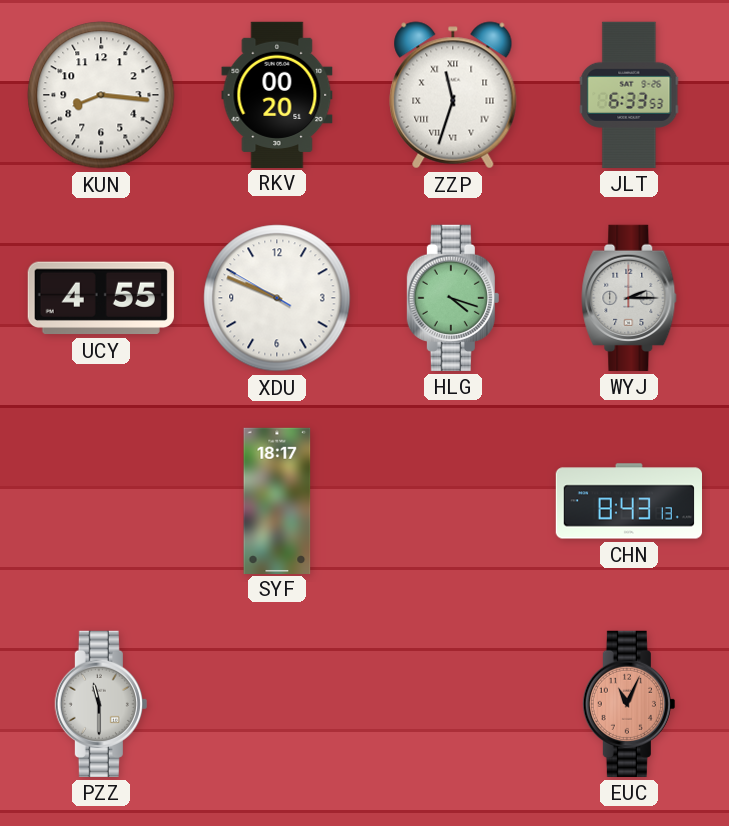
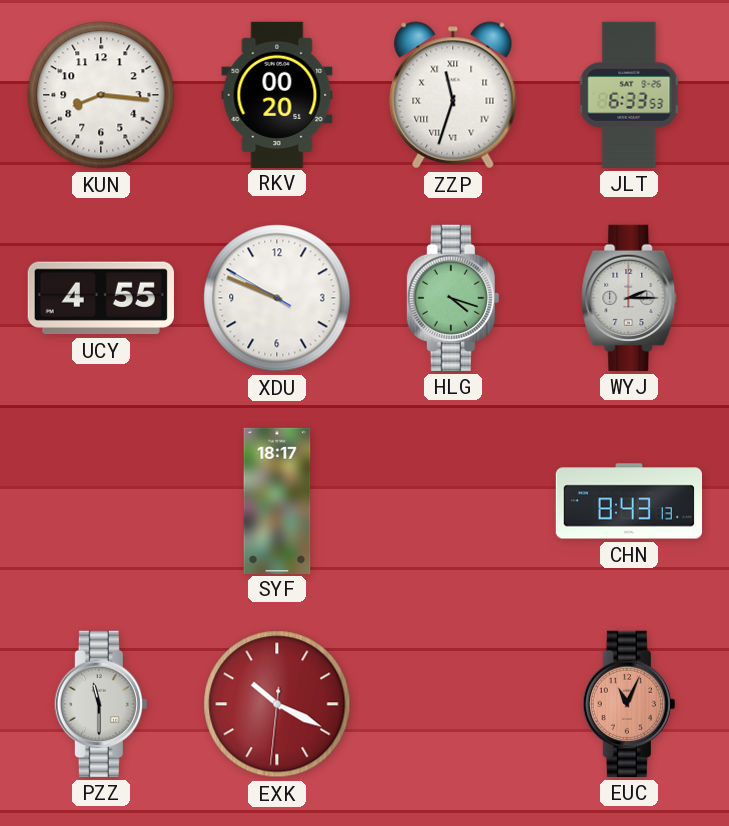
EXK: none -> 10:19
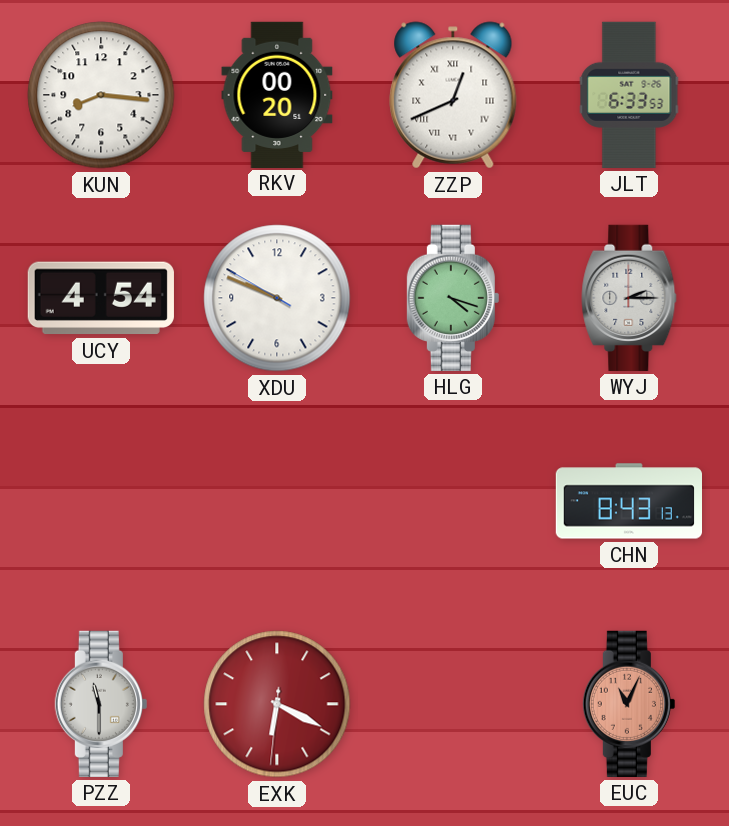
ZZP: 11:33 -> 12:41
UCY: 4:55 -> 4:54
SYF: 18:17 -> none
EXK: 10:19 -> 6:19
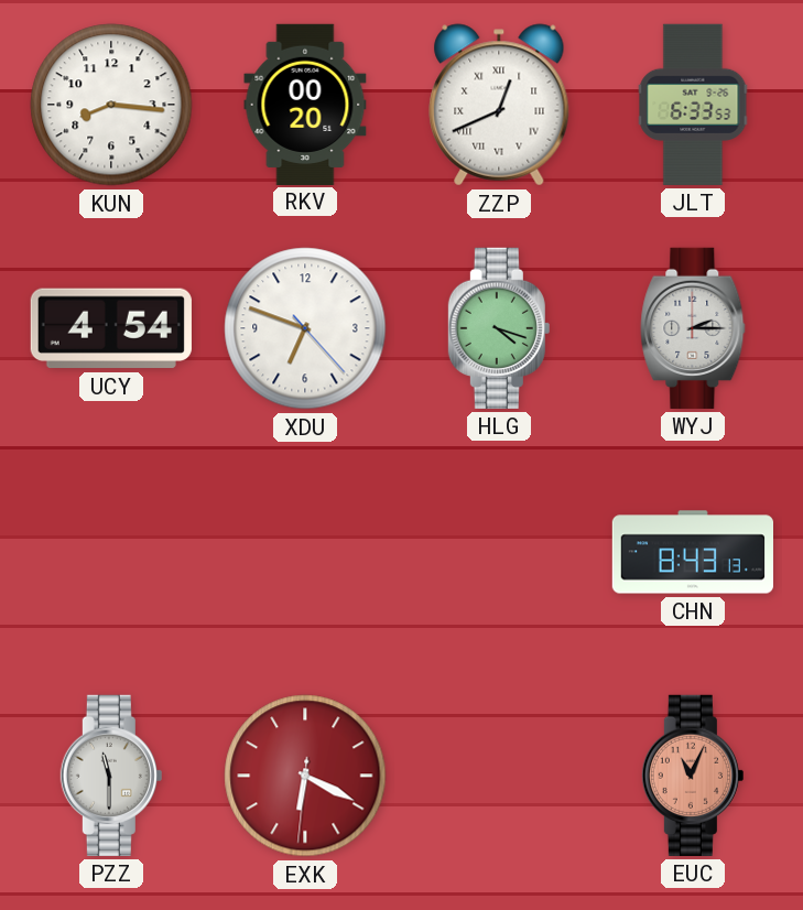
XDU: 9:48 -> 6:48
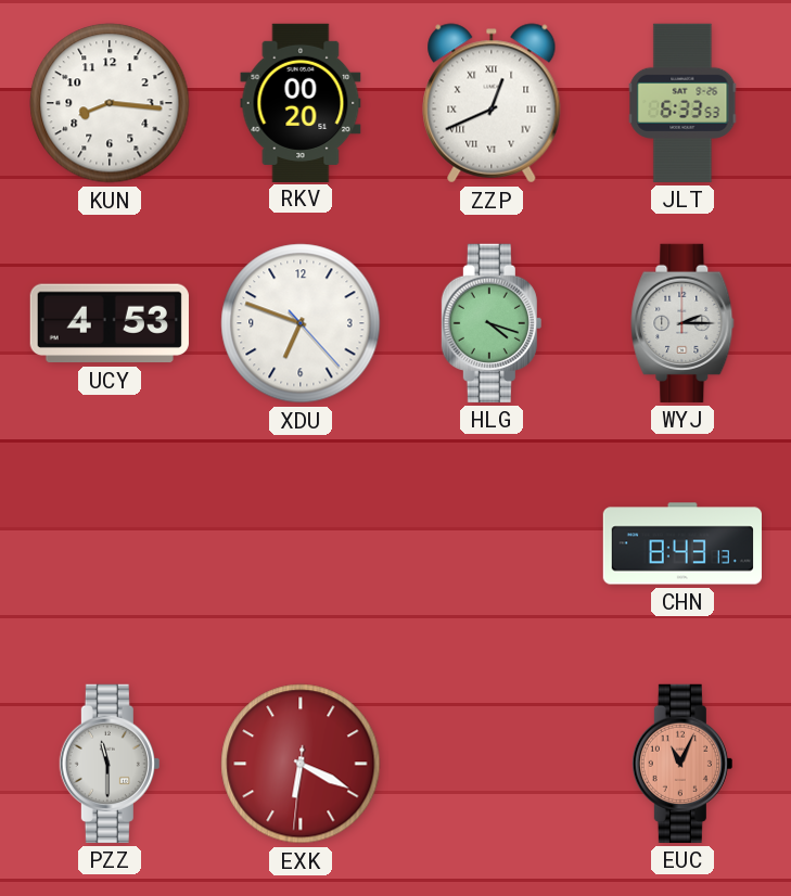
UCY: 4:54 -> 4:53
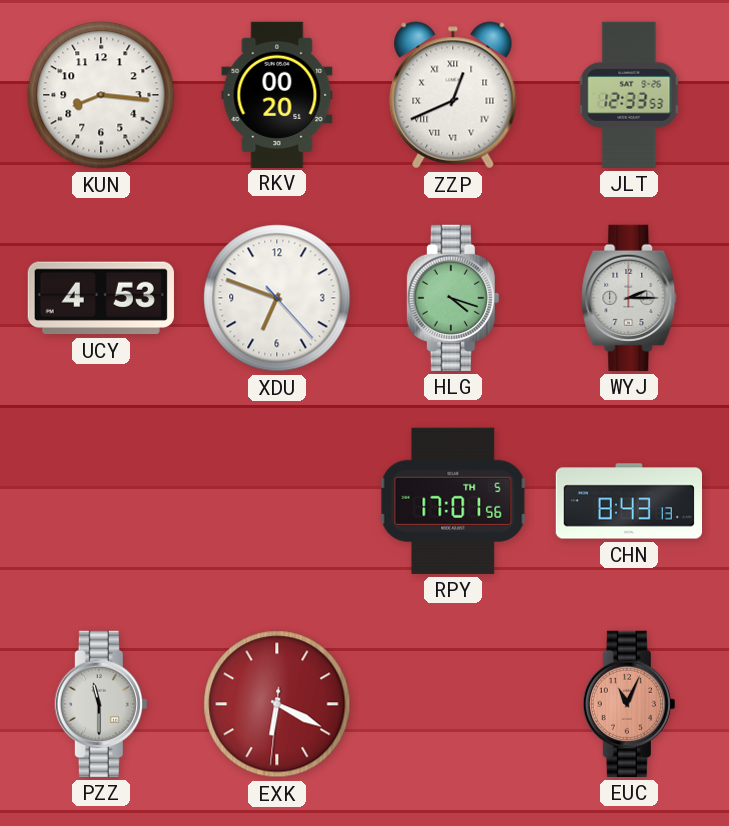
JLT: 6:33 -> 12:33
RPY: none -> 17:01
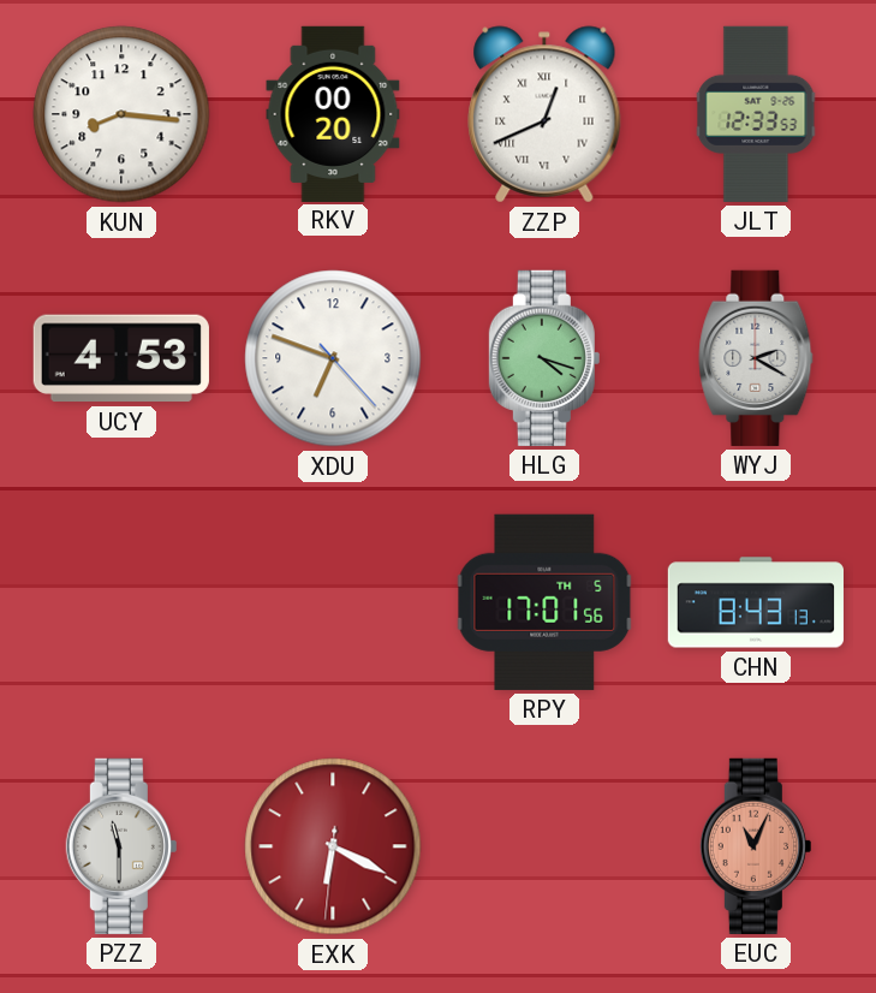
WYJ: 2:15 -> 2:20
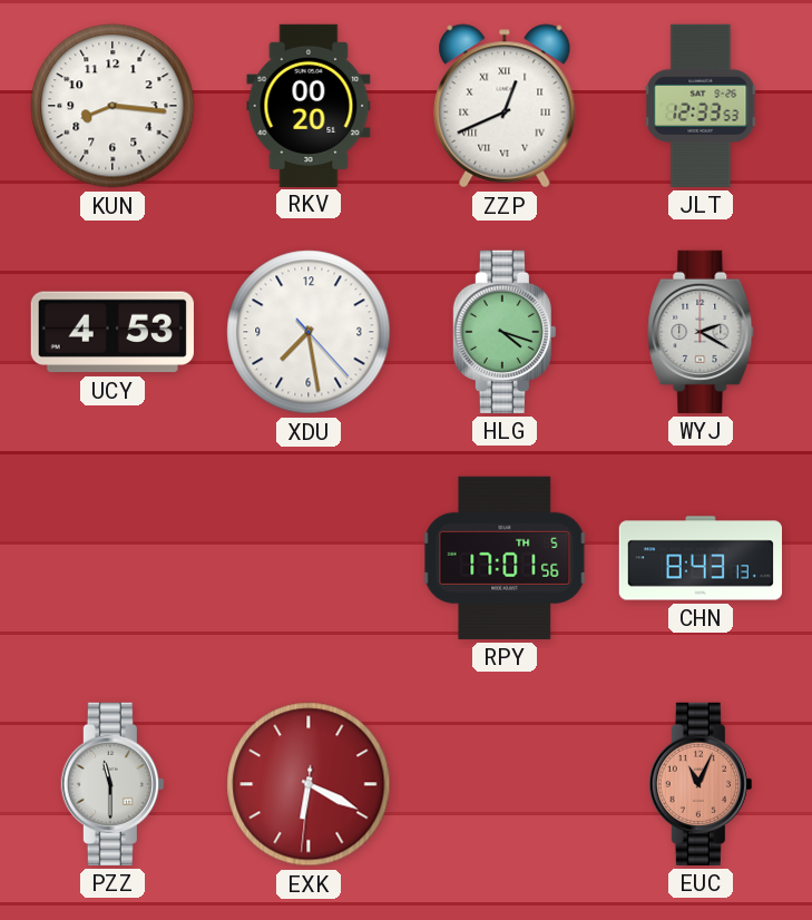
XDU: 6:48 -> 7:28
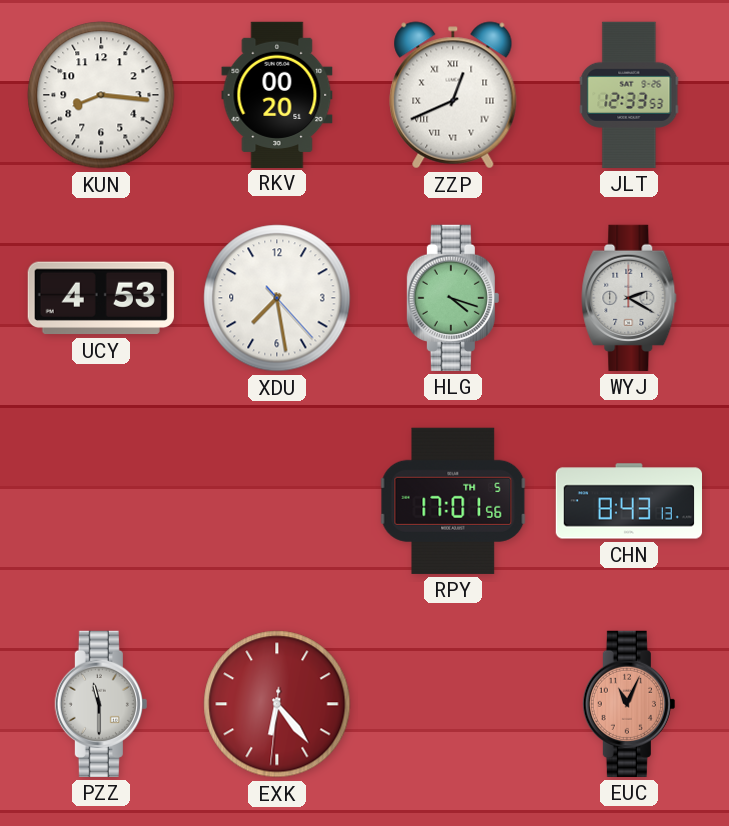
EXK: 6:19 -> 6:23
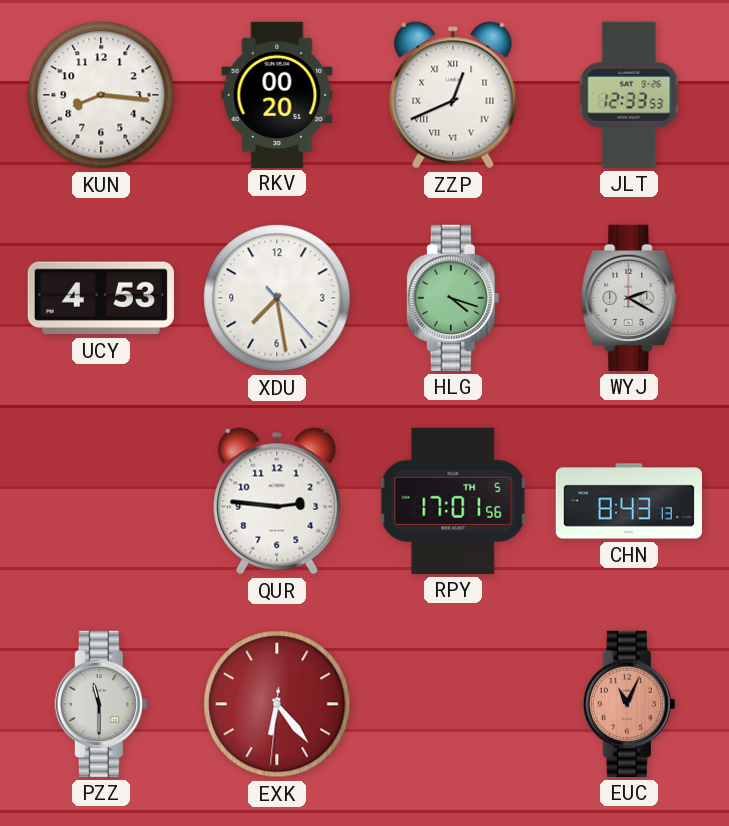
QUR: none -> 2:46
